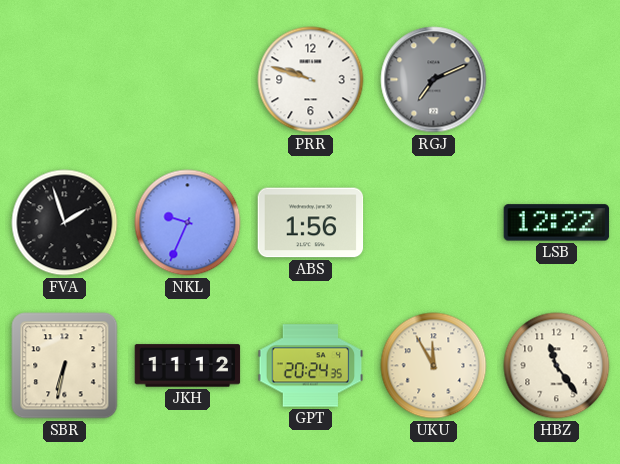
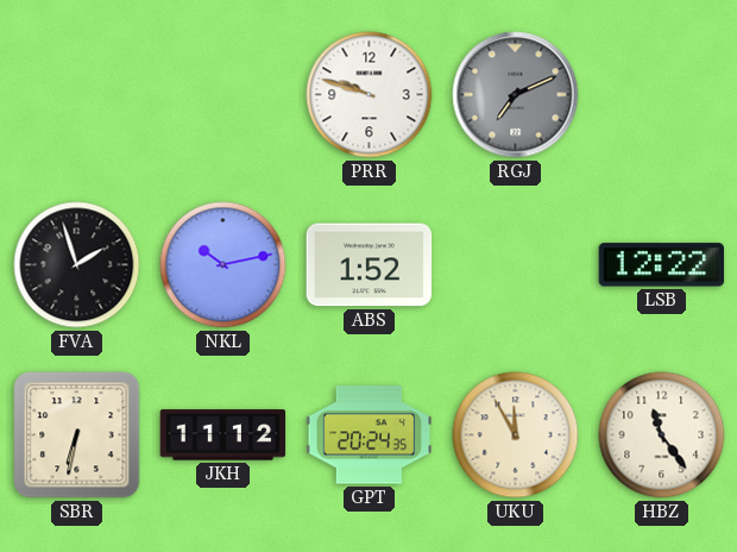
NKL: 9:34 -> 10:13
ABS: 1:56 -> 1:52
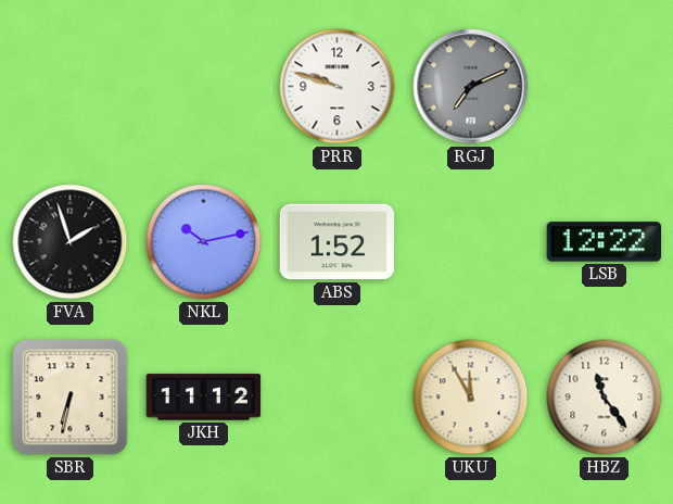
GPT: 20:24 -> none
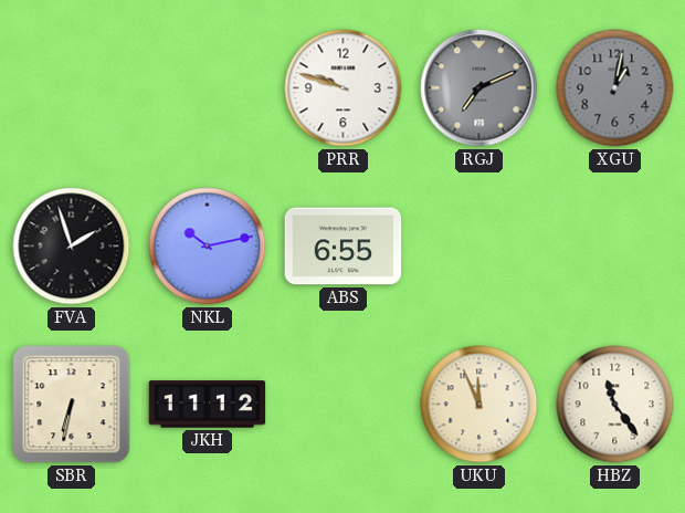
XGU: none -> 1:02
ABS: 1:52 -> 6:55
LSB: 12:22 -> none
UKU: 11:55 -> 11:56
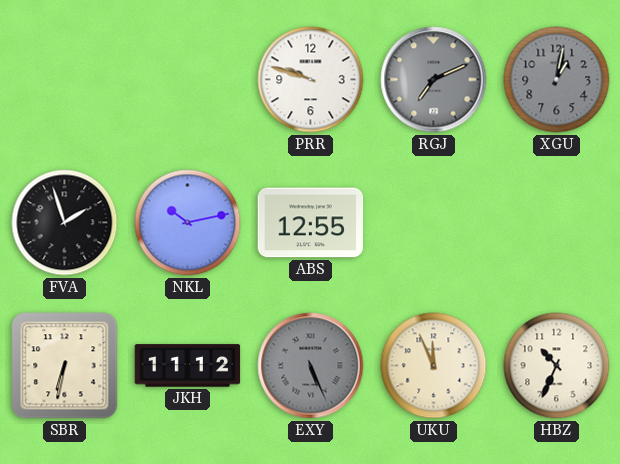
ABS: 6:55 -> 12:55
EXY: none -> 5:26
HBZ: 11:24 -> 10:34
